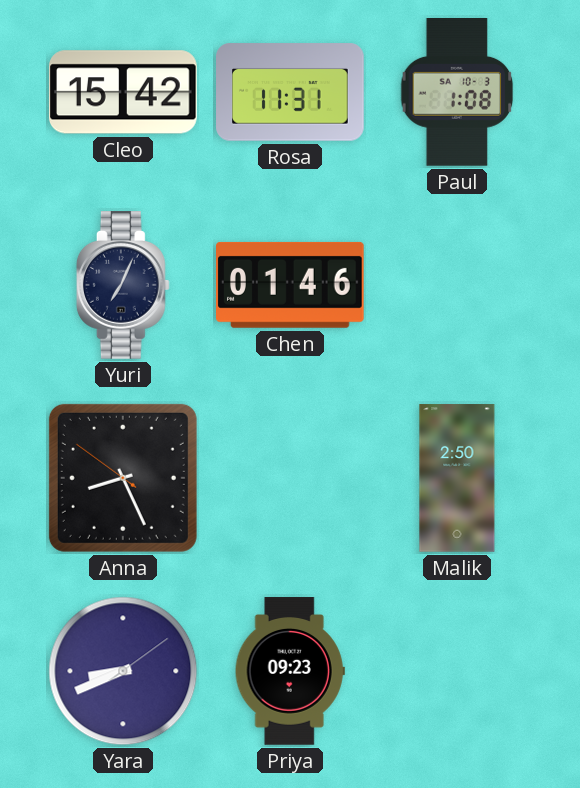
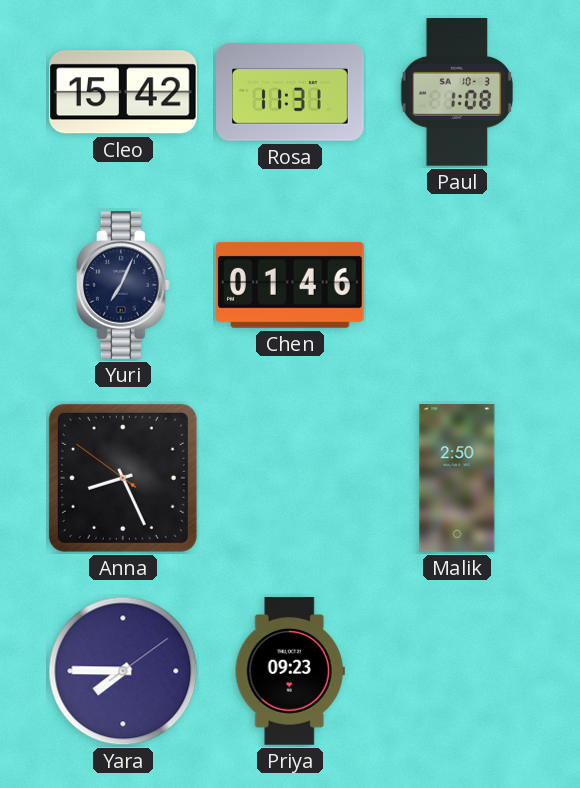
Yara: 8:41 -> 7:45
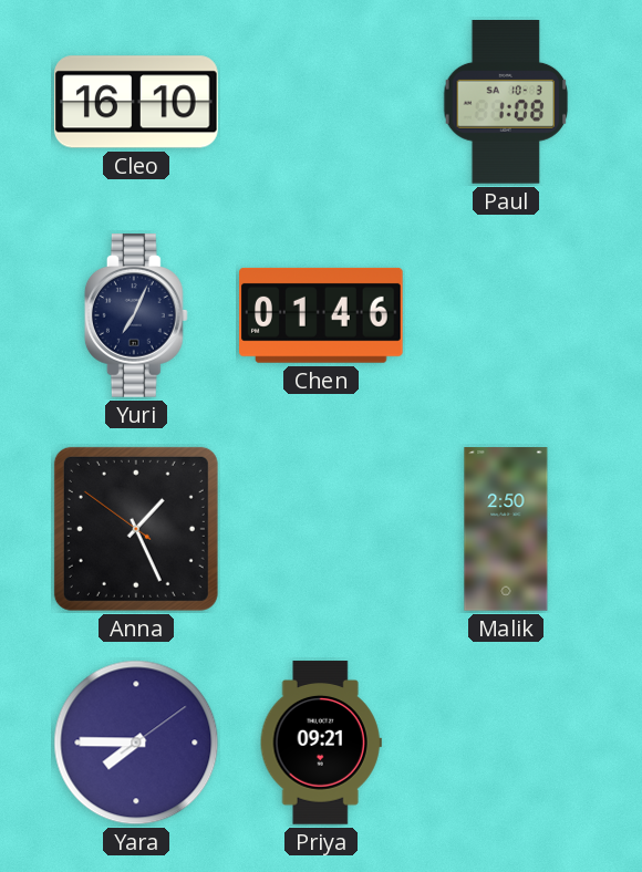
Cleo: 15:42 -> 16:10
Rosa: 11:31 -> none
Anna: 8:25 -> 1:25
Priya: 09:23 -> 09:21
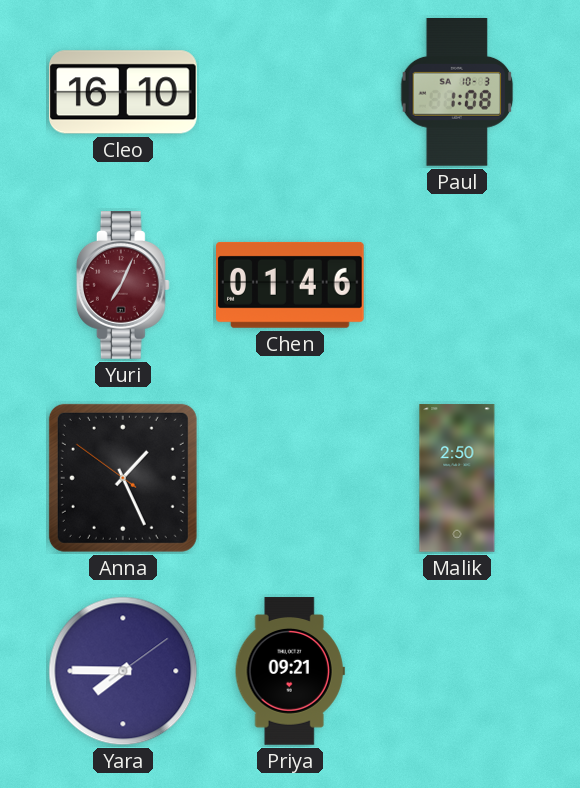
Yuri dial: navy -> burgundy
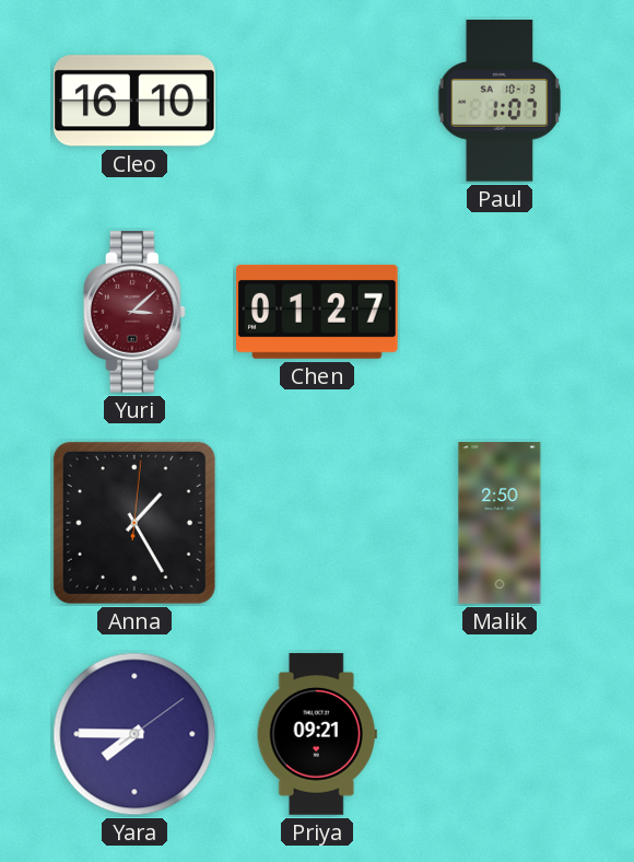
Paul: 1:08 -> 1:07
Yuri: 7:04 -> 3:08
Chen: 01:46 -> 01:27
Anna: 1:25:51 -> 1:25:01
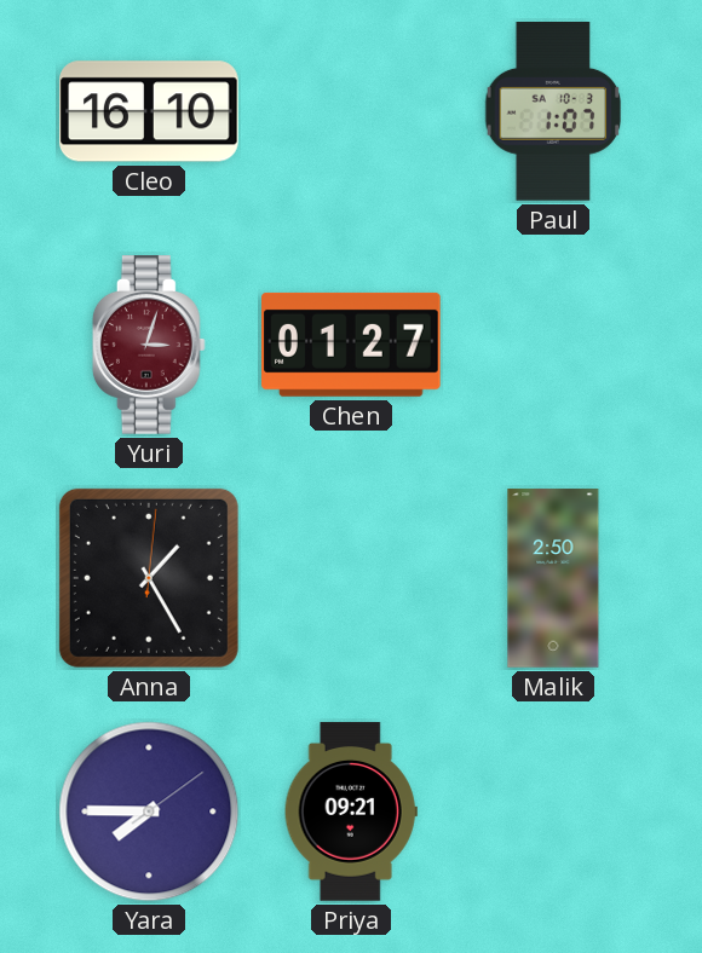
Yuri: 3:08 -> 3:03
